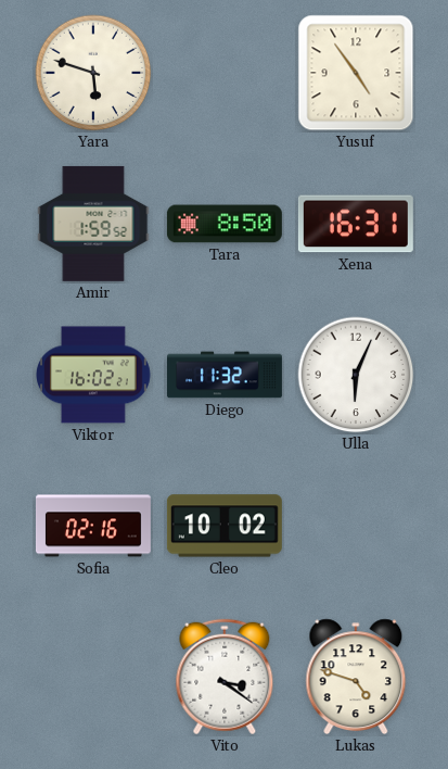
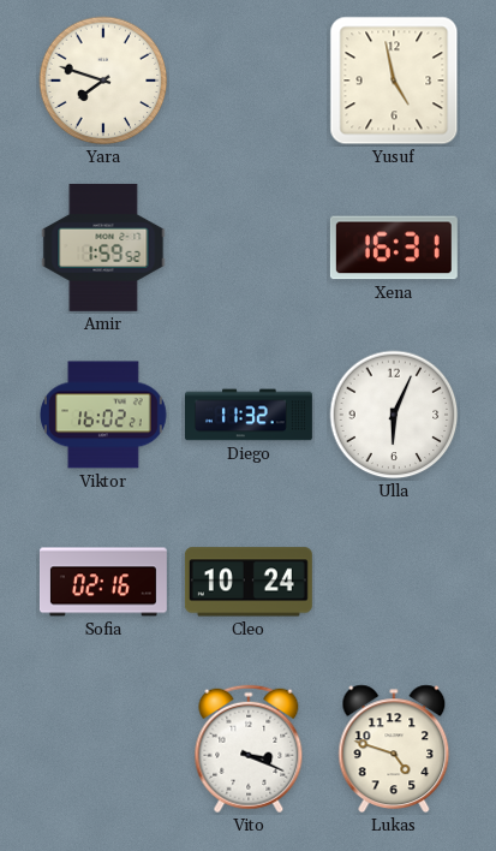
Yara: 5:48 -> 7:48
Yusuf: 4:54 -> 4:58
Tara: 8:50 -> none
Cleo: 10:02 -> 10:24
Vito: 3:21 -> 3:19
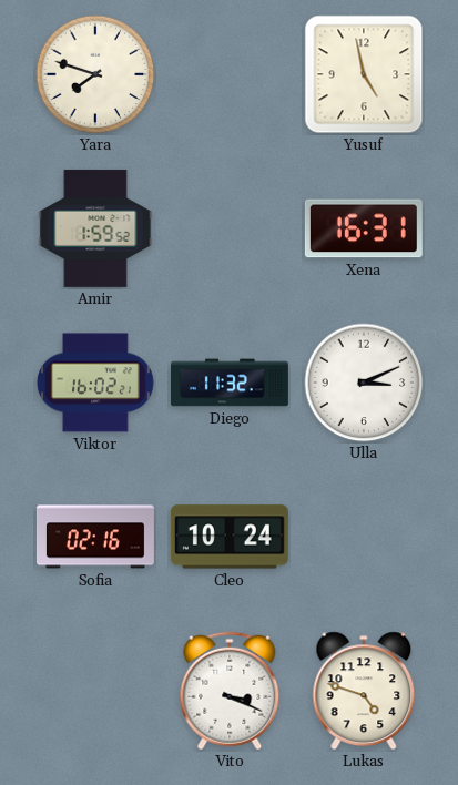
Ulla: 6:04 -> 3:11
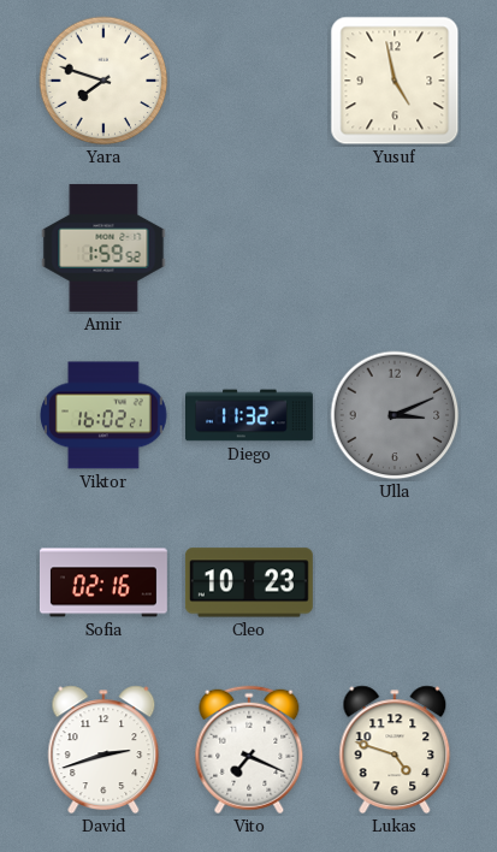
Xena: 16:31 -> none
Ulla dial: white -> grey
Cleo: 10:24 -> 10:23
David: none -> 2:42
Vito: 3:19 -> 7:19
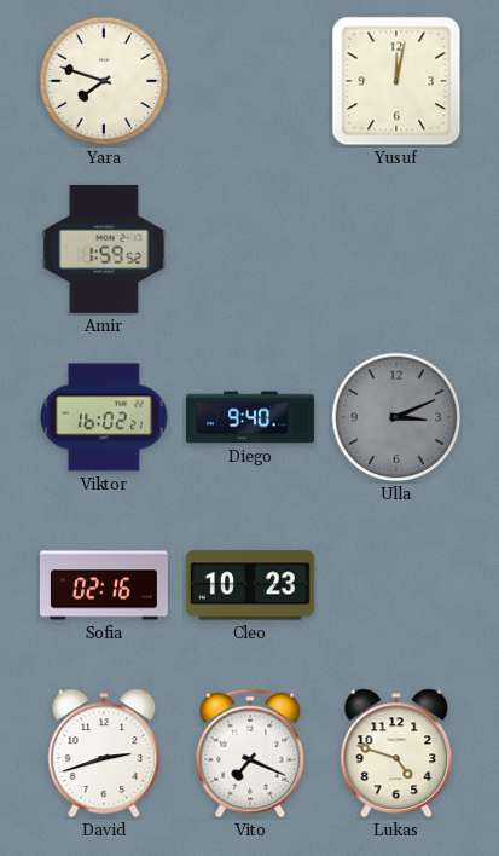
Yusuf: 4:58 -> 12:02
Diego: 11:32 -> 9:40
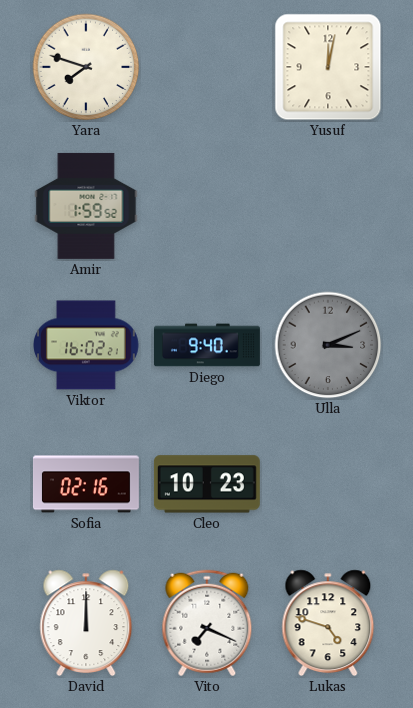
David: 2:42 -> 12:00
